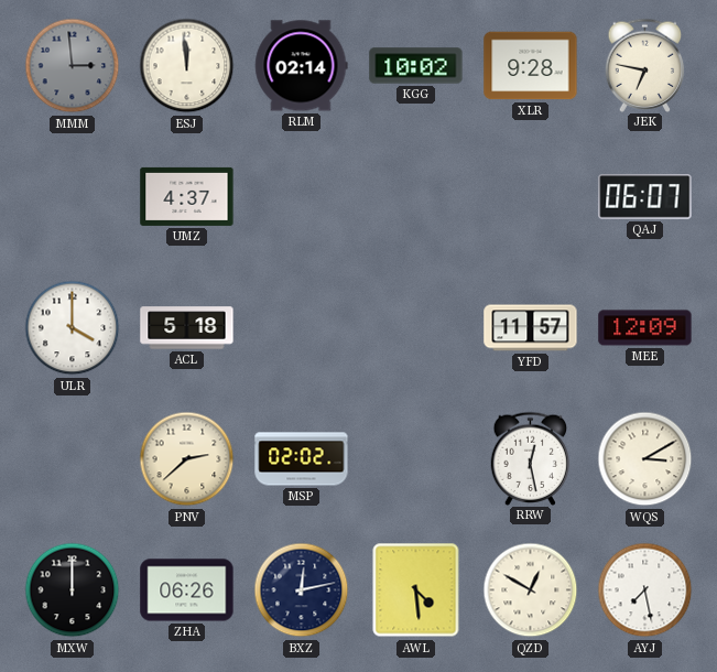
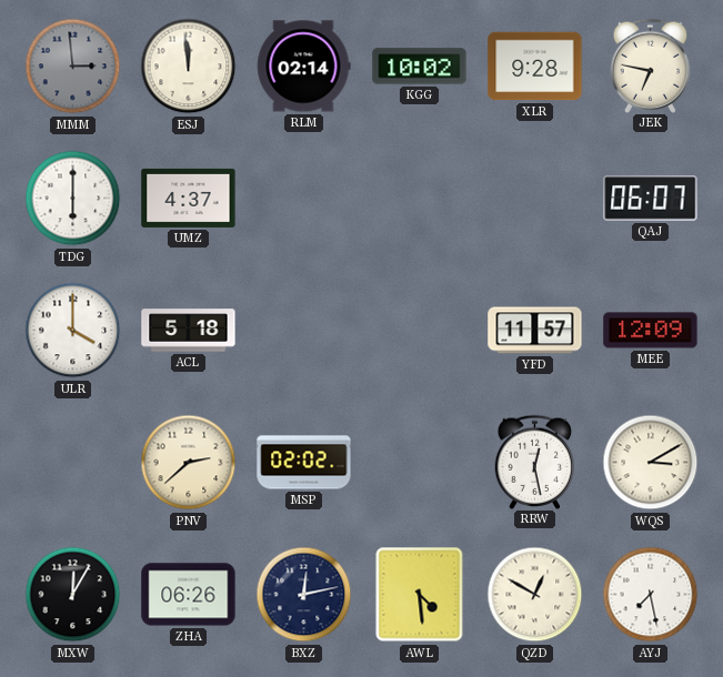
TDG: none -> 6:00
MXW: 12:00 -> 12:05
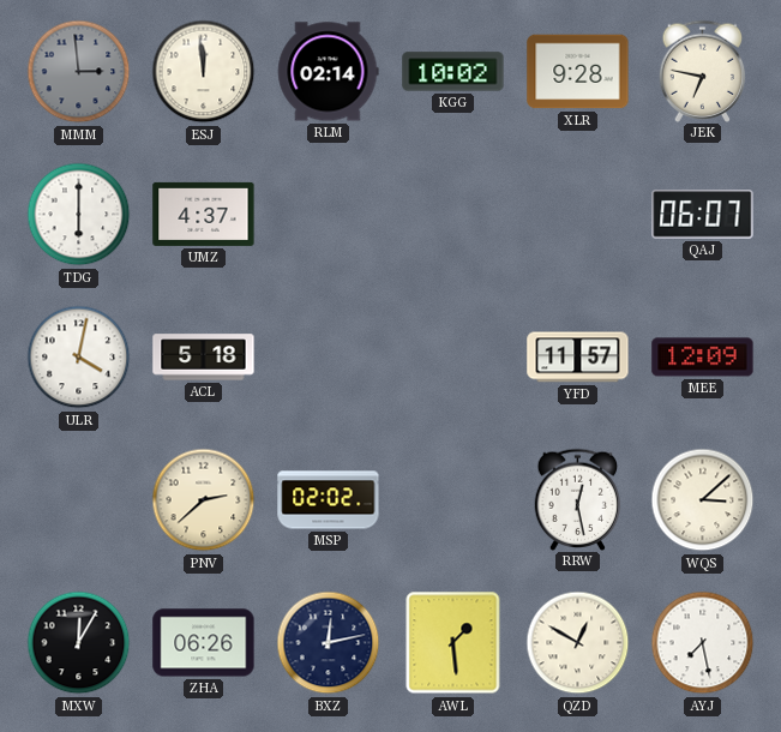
ULR: 4:00 -> 4:02
WQS: 3:10 -> 3:08
AWL: 4:29 -> 1:29
